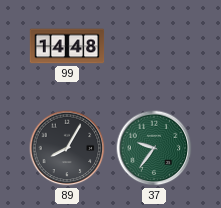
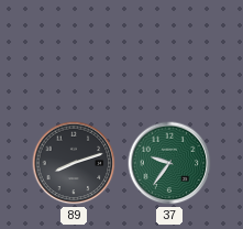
99: 14:48 -> none
89: 8:05 -> 8:12
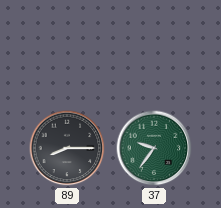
89: 8:12 -> 8:15
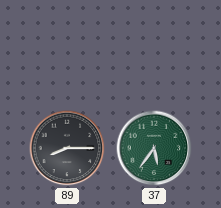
37: 9:36 -> 5:36
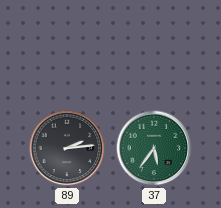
89: 8:15 -> 2:14
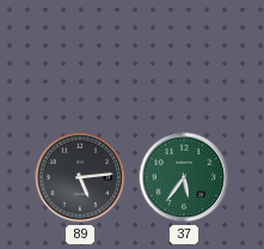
89: 2:14 -> 5:14
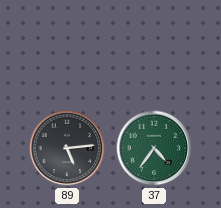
37: 5:36 -> 4:36
